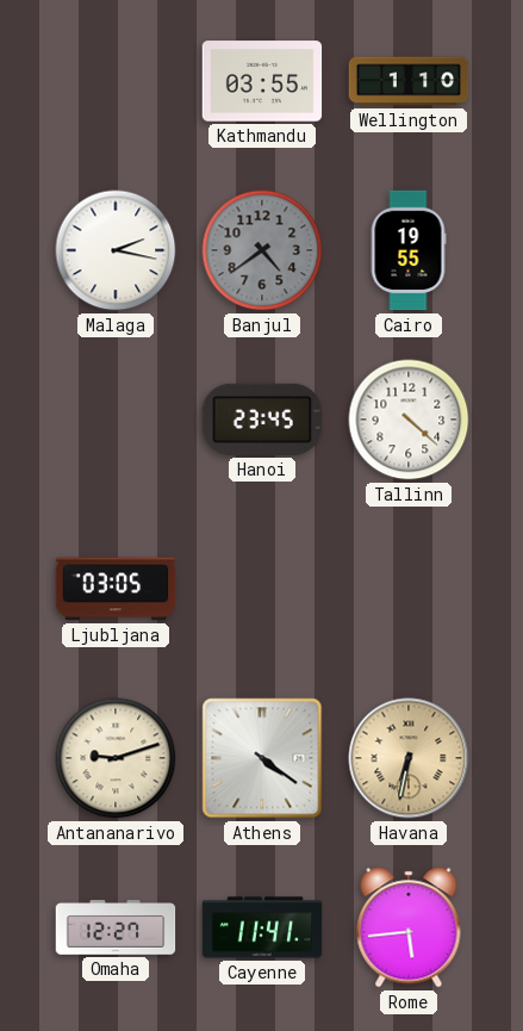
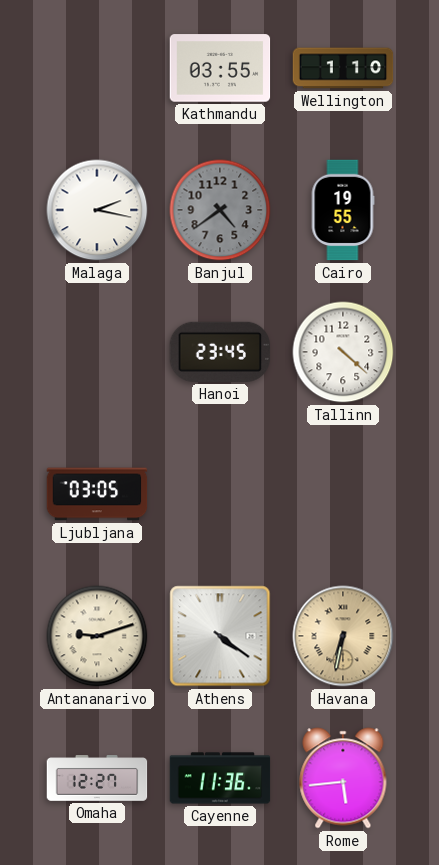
Cayenne: 11:41 -> 11:36
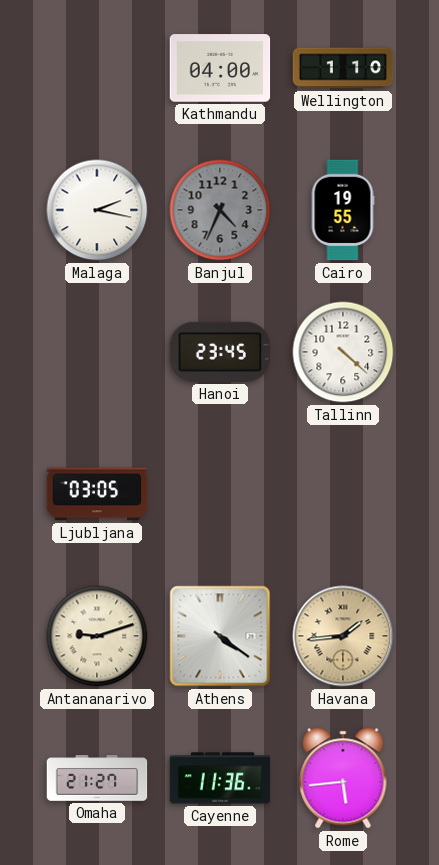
Kathmandu: 03:55 -> 04:00
Banjul: 4:39 -> 4:34
Havana: 6:32 -> 1:44
Omaha: 12:27 -> 21:27
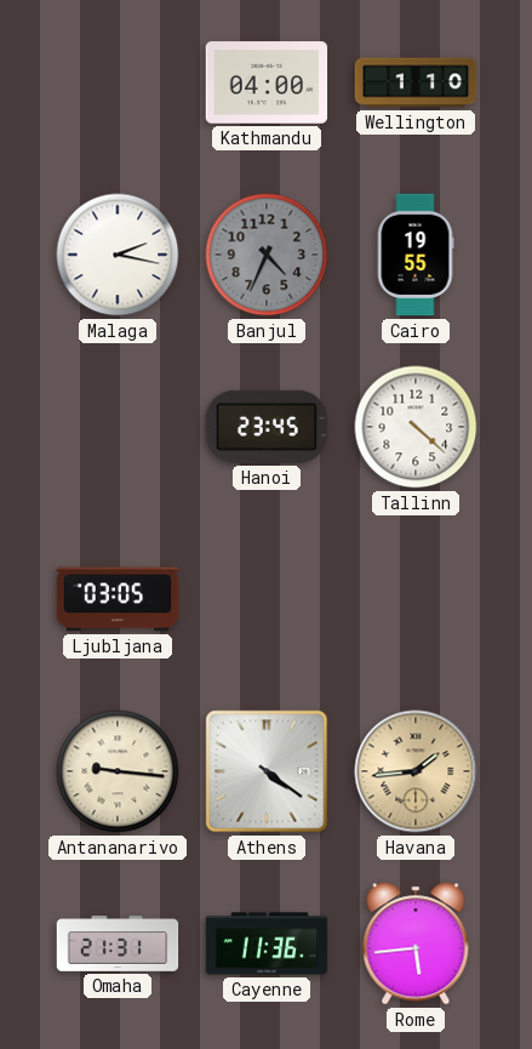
Antananarivo: 9:12 -> 9:16
Omaha: 21:27 -> 21:31
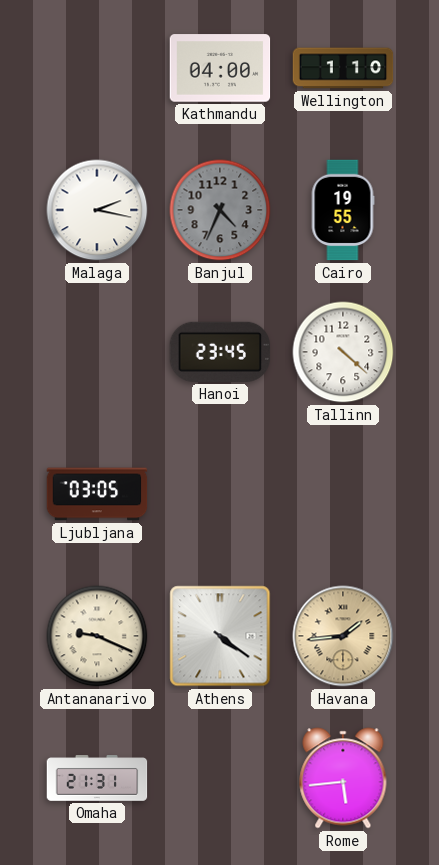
Antananarivo: 9:16 -> 9:19
Cayenne: 11:36 -> none
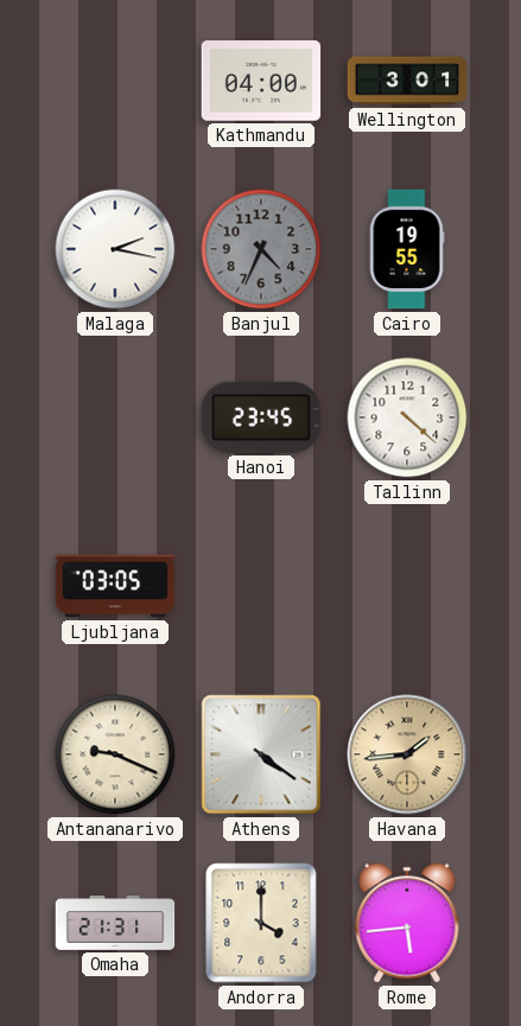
Wellington: 1:10 -> 3:01
Andorra: none -> 4:00
